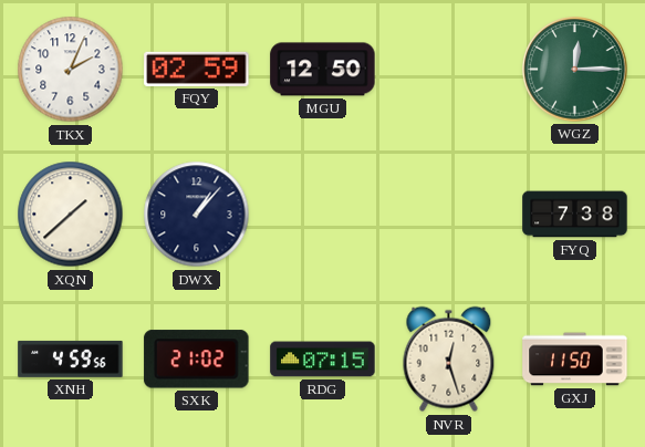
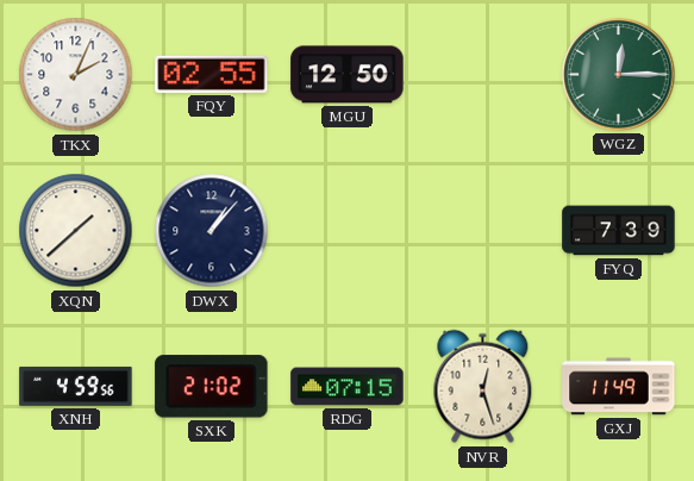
FQY: 02:59 -> 02:55
FYQ: 7:38 -> 7:39
GXJ: 11:50 -> 11:49
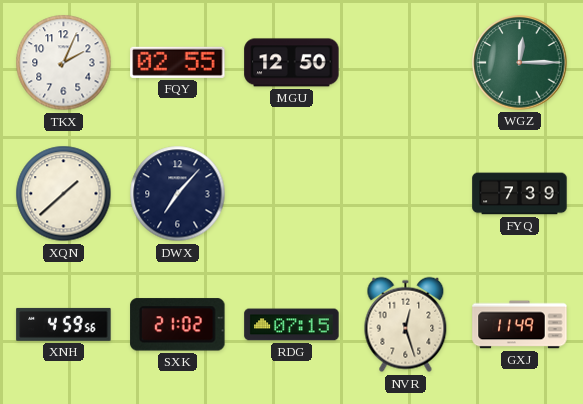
DWX: 1:07 -> 7:07
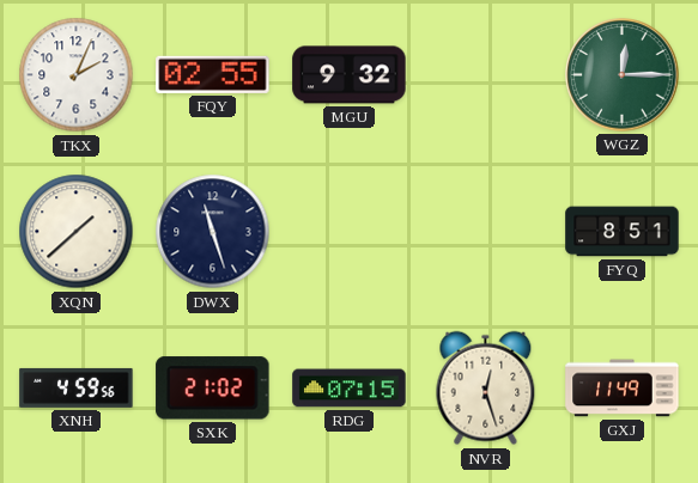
MGU: 12:50 -> 9:32
DWX: 7:07 -> 11:27
FYQ: 7:39 -> 8:51
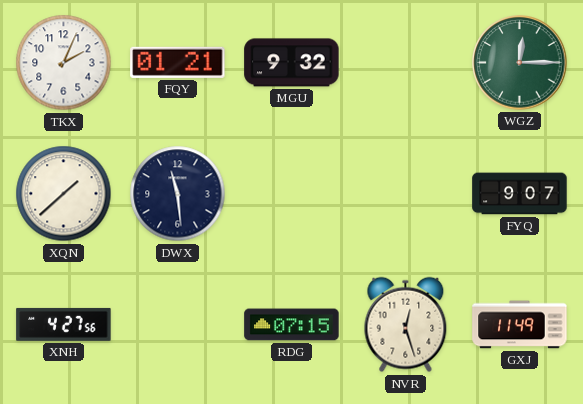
FQY: 02:55 -> 01:21
DWX: 11:27 -> 11:29
FYQ: 8:51 -> 9:07
XNH: 4:59 -> 4:27
SXK: 21:02 -> none
